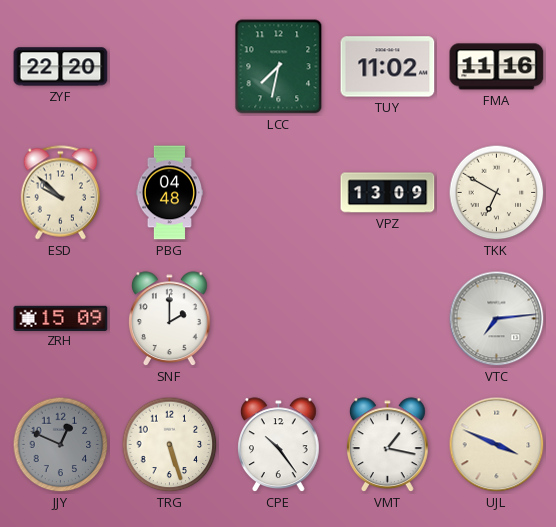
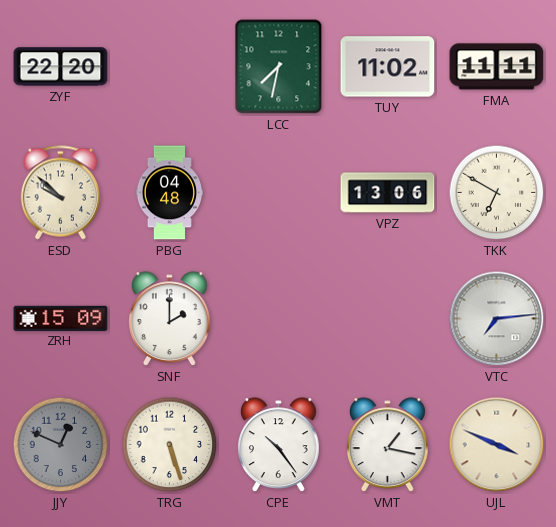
FMA: 11:16 -> 11:11
VPZ: 13:09 -> 13:06
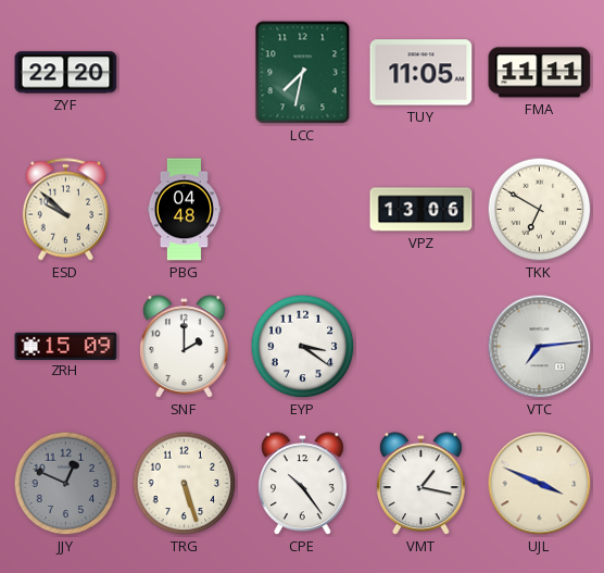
TUY: 11:02 -> 11:05
EYP: none -> 3:21
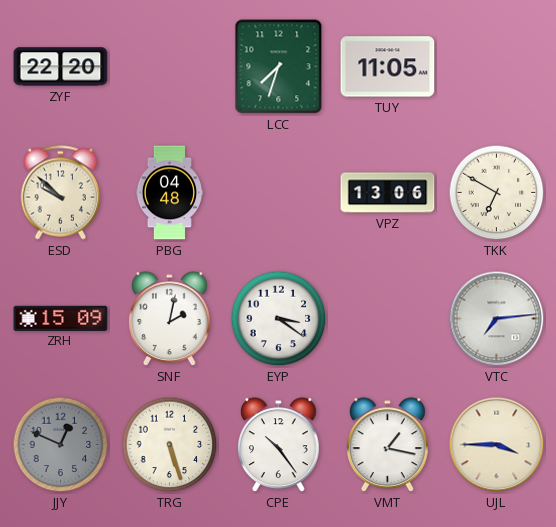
LCC: 7:32 -> 7:33
FMA: 11:11 -> none
SNF: 2:00 -> 2:02
UJL: 3:49 -> 3:45
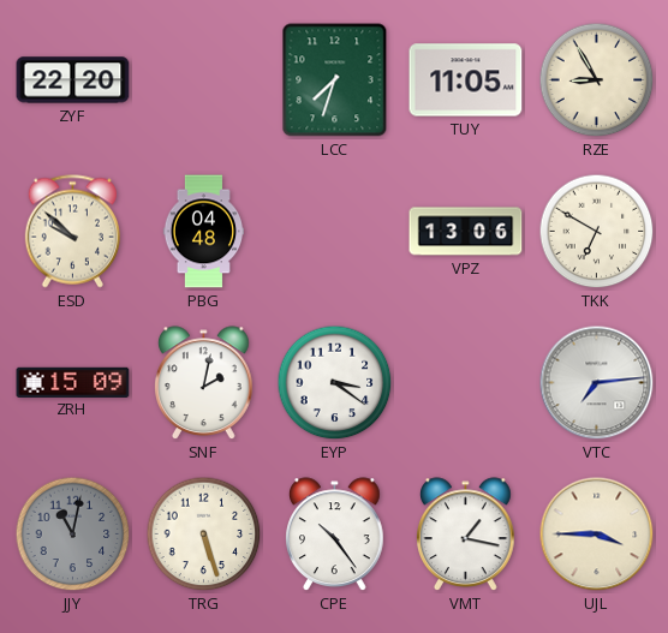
RZE: none -> 8:55
JJY: 12:49 -> 11:02
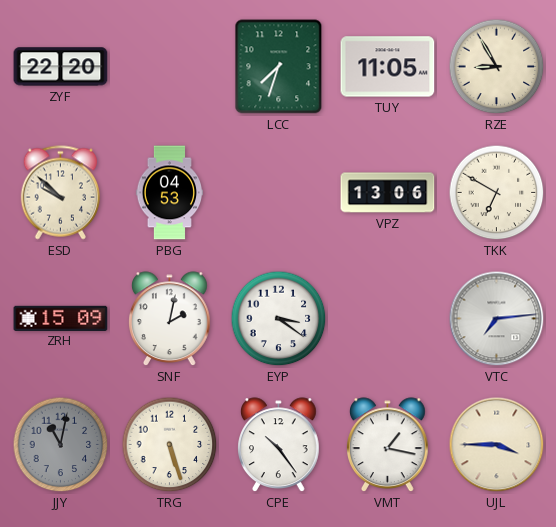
PBG: 04:48 -> 04:53
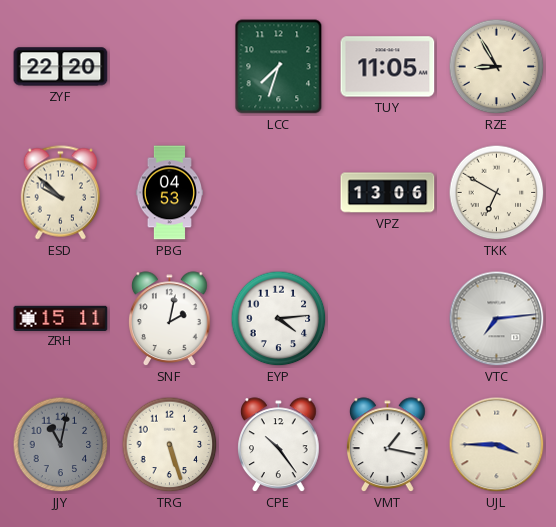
ZRH: 15:09 -> 15:11
EYP: 3:21 -> 4:14
